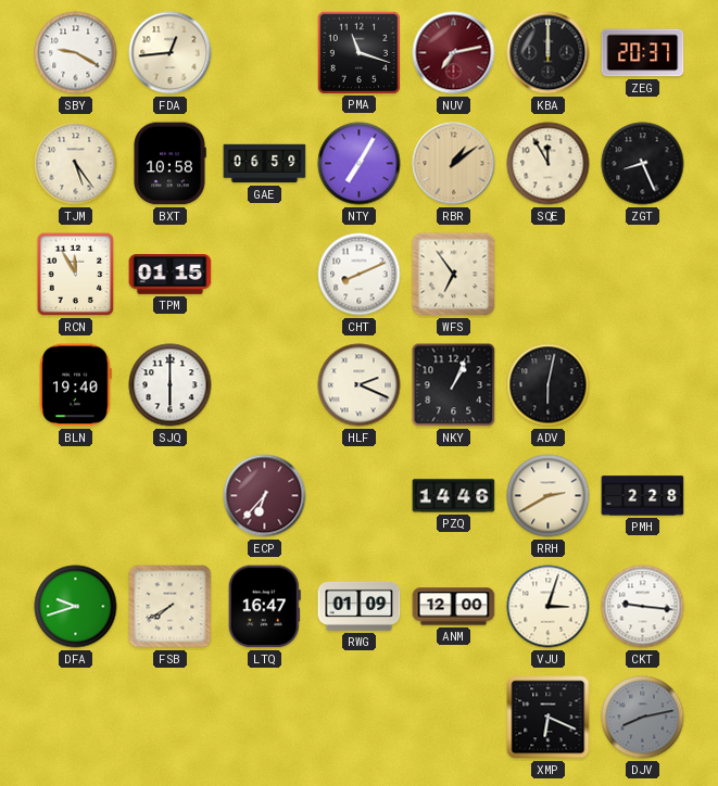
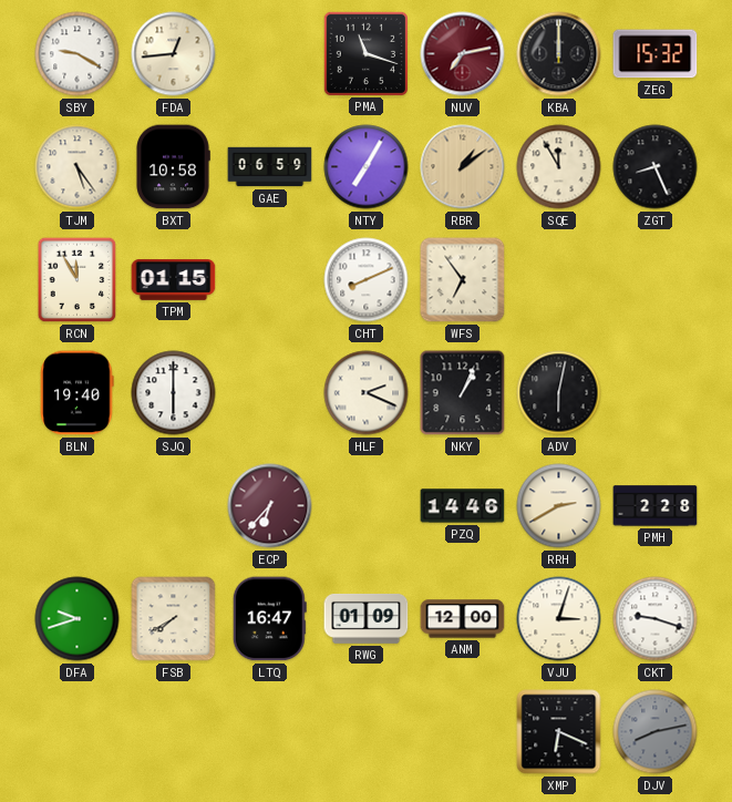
ZEG: 20:37 -> 15:32
CKT: 9:16 -> 9:18
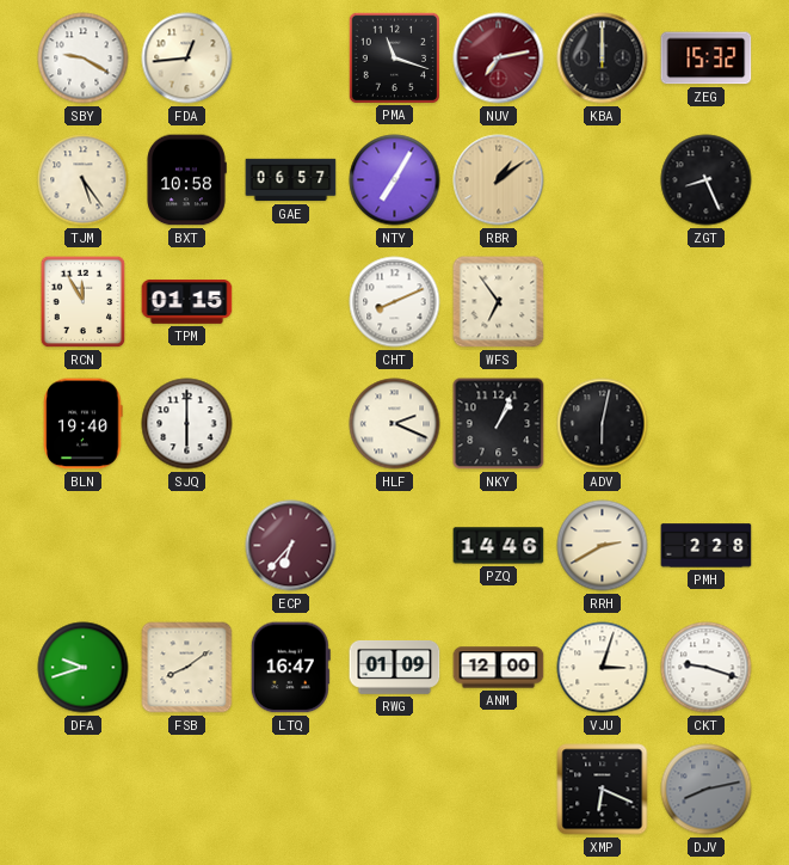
GAE: 06:59 -> 06:57
SQE: 11:55 -> none
FSB: 7:40 -> 8:09
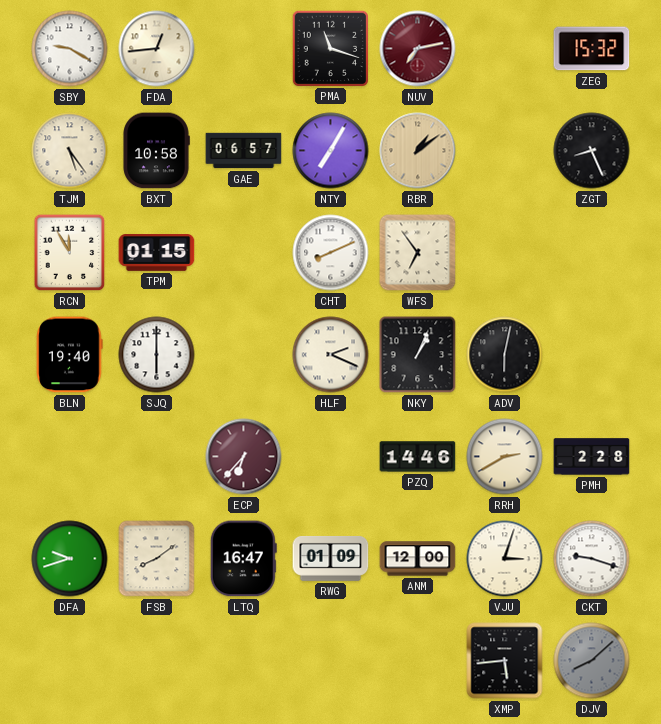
KBA: 12:00 -> none
XMP: 6:19 -> 5:44
DJV: 8:13 -> 8:08
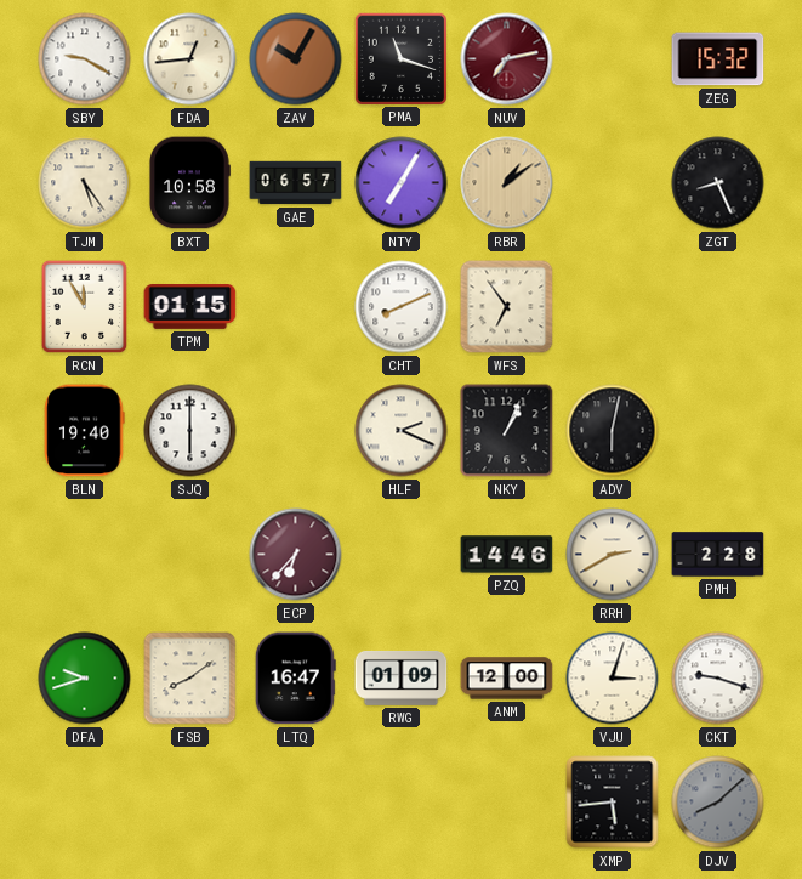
ZAV: none -> 10:05
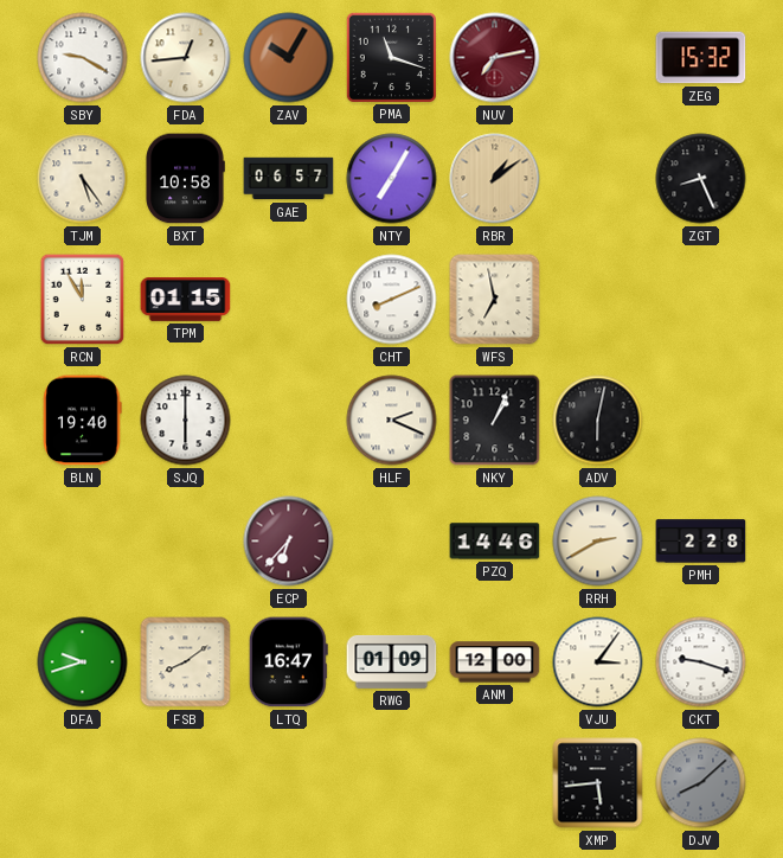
WFS: 6:54 -> 6:58
VJU: 3:03 -> 3:06
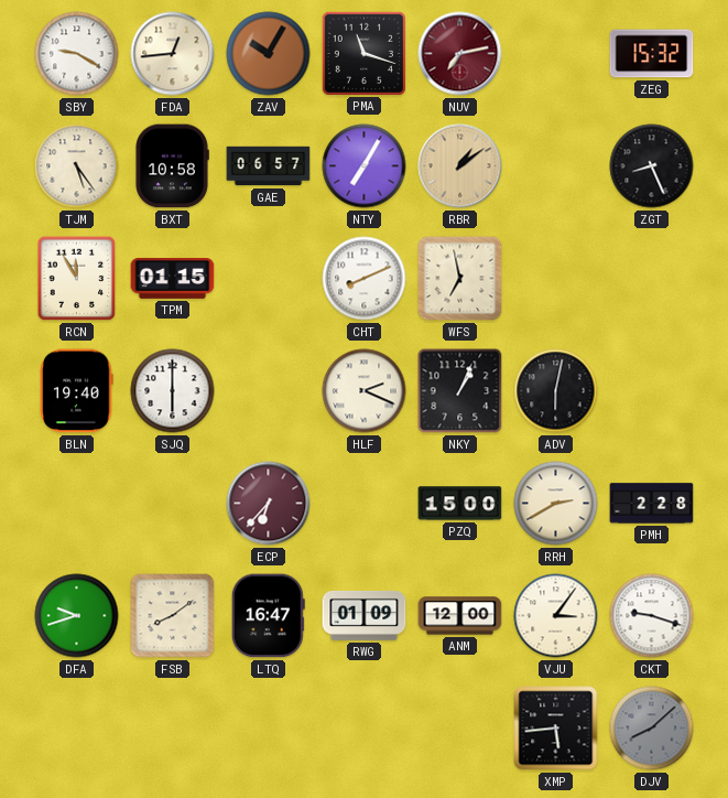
PZQ: 14:46 -> 15:00
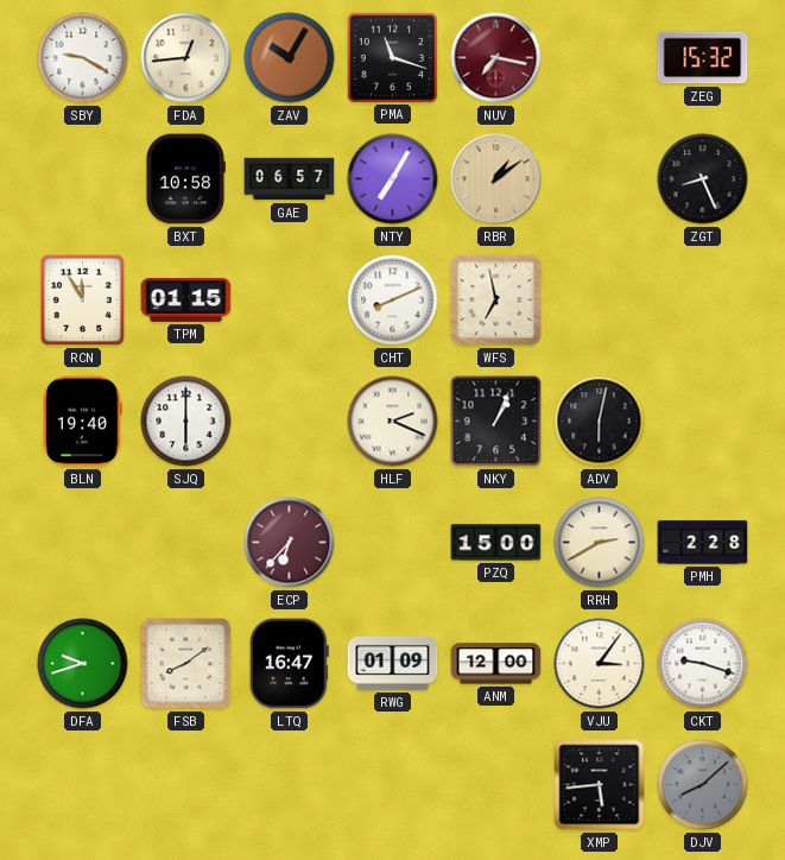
NUV: 7:13 -> 7:17
TJM: 5:24 -> none
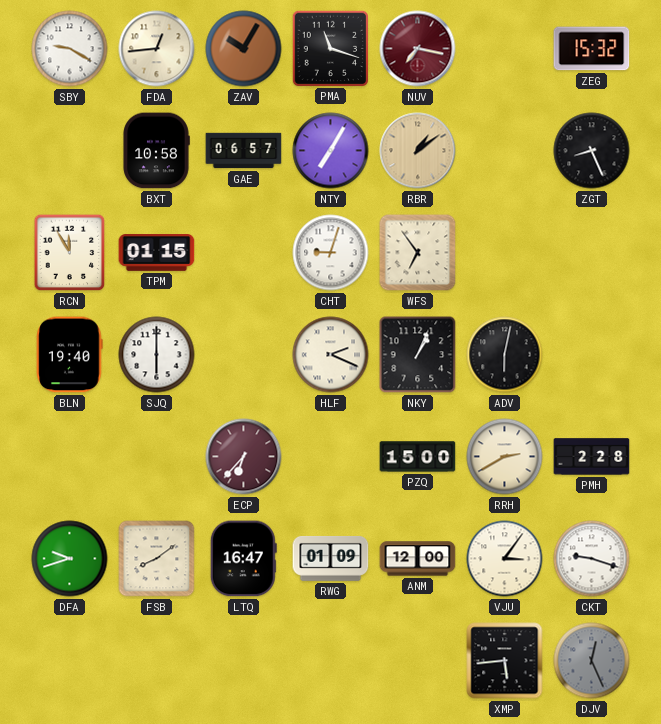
CHT: 8:11 -> 9:03
WFS: 6:58 -> 6:54
DJV: 8:08 -> 12:26
